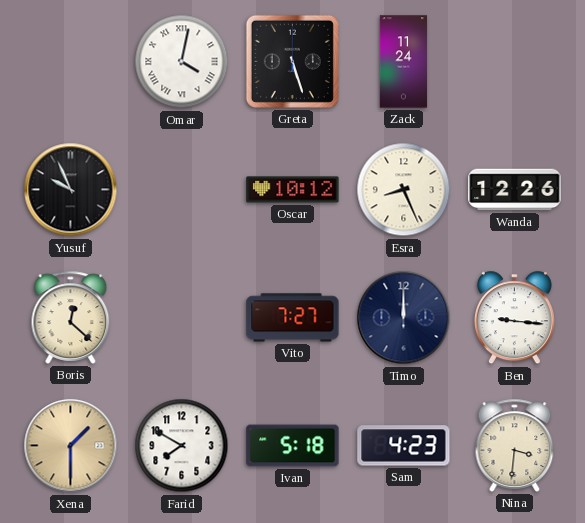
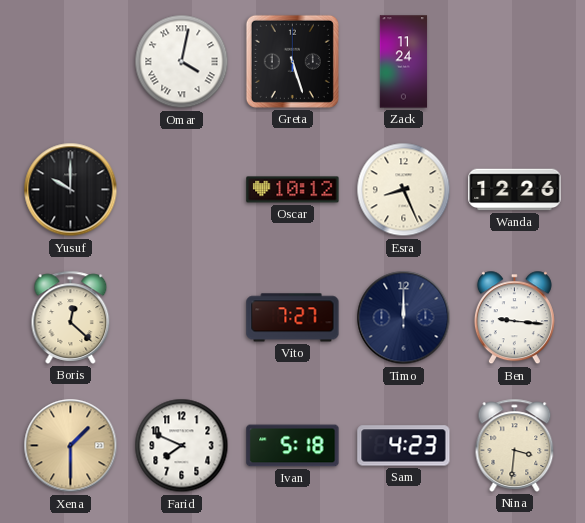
Yusuf: 9:56 -> 10:00
Farid: 7:50 -> 7:49
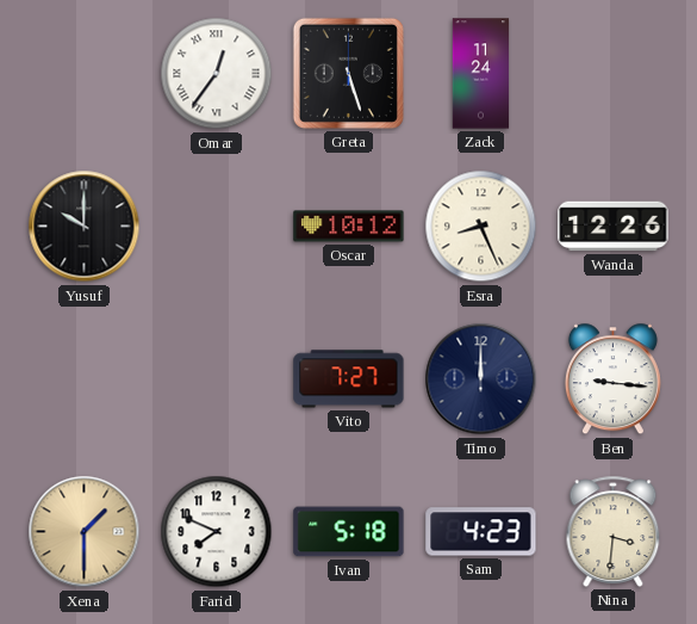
Omar: 4:02 -> 12:36
Boris: 12:22 -> none
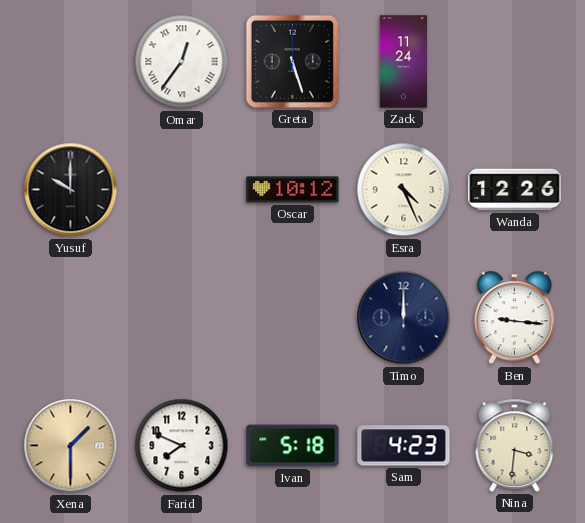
Esra: 8:26 -> 4:26
Vito: 7:27 -> none
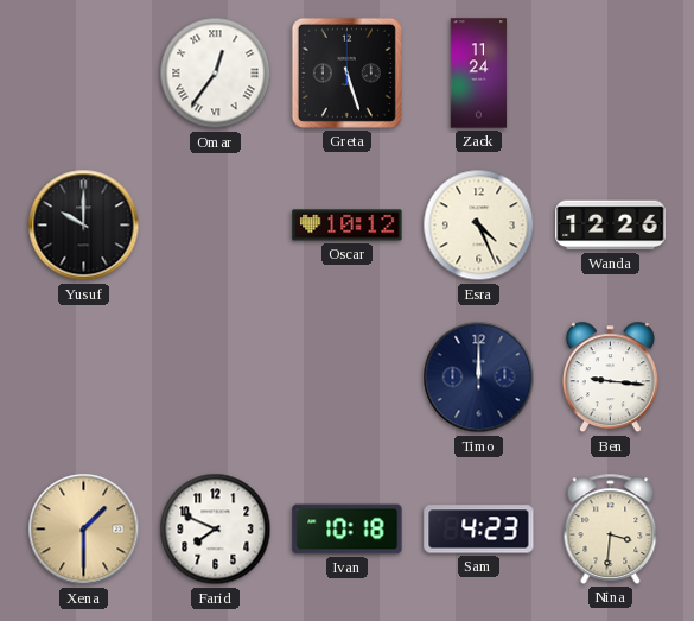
Ivan: 5:18 -> 10:18
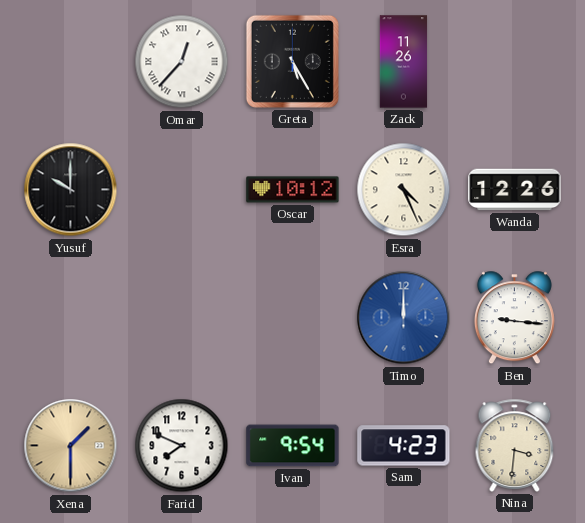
Omar: 12:36 -> 12:37
Greta: 5:27 -> 5:25
Zack: 11:24 -> 11:26
Timo dial: navy -> blue
Ivan: 10:18 -> 9:54
